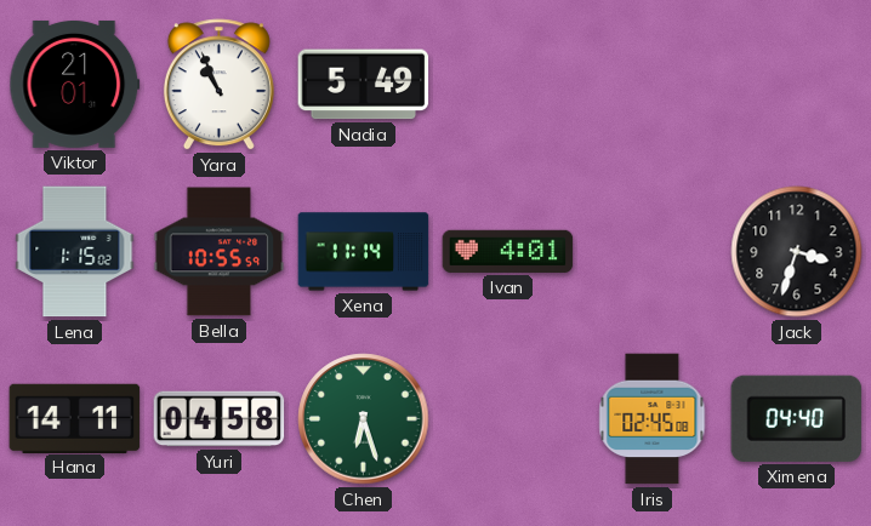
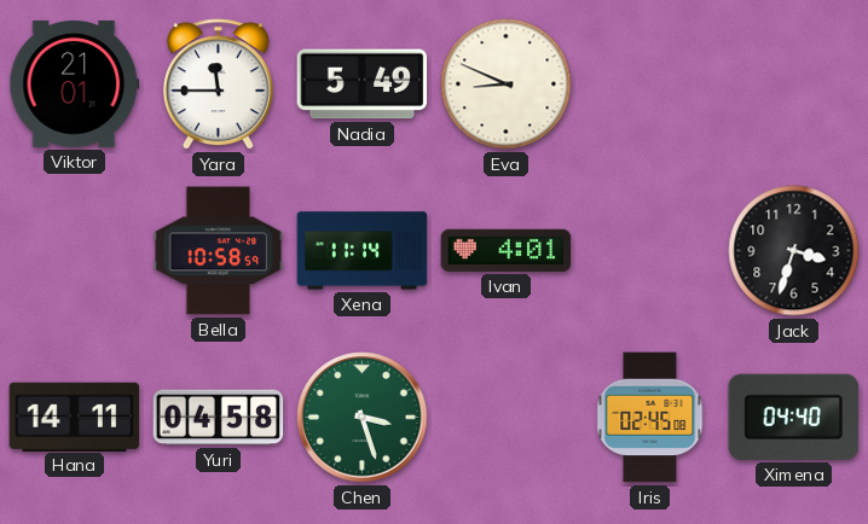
Yara: 10:56 -> 11:45
Eva: none -> 8:49
Lena: 1:15 -> none
Bella: 10:55 -> 10:58
Chen: 6:27 -> 3:27
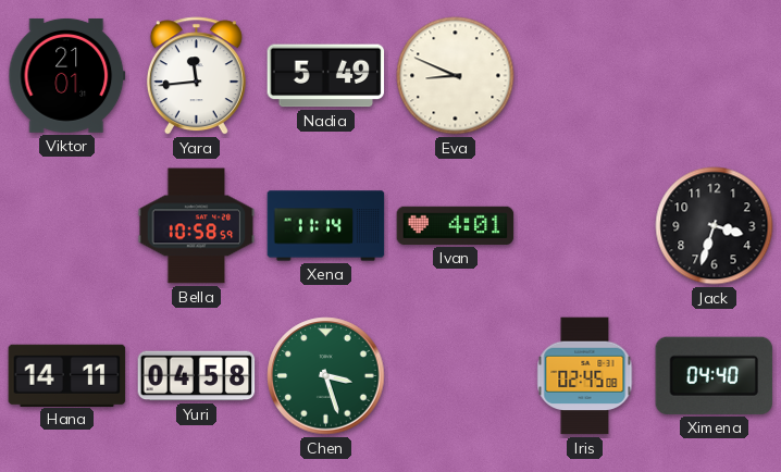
Yara: 11:45 -> 11:44
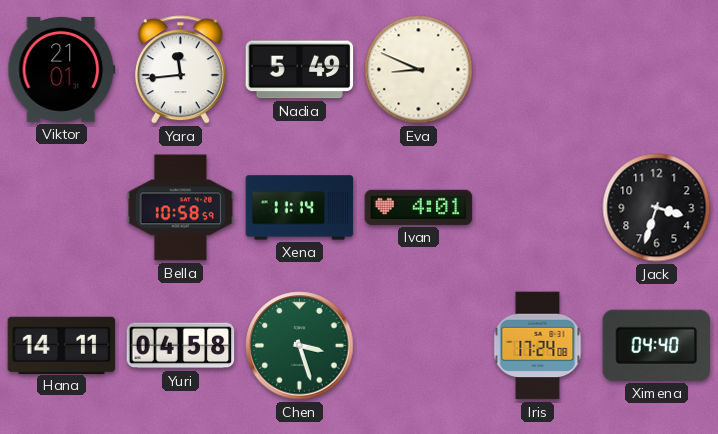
Iris: 02:45 -> 17:24
